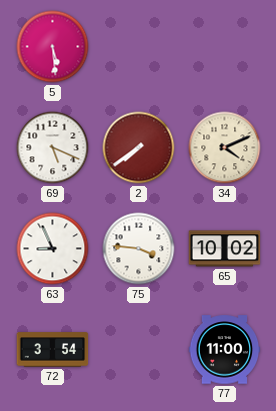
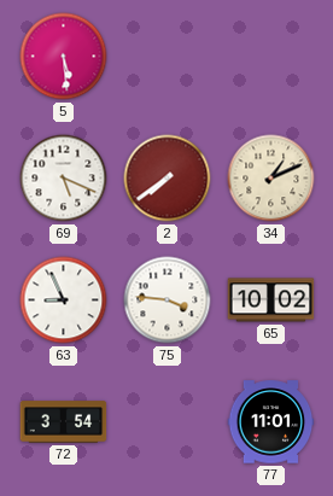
34: 4:11 -> 1:11
77: 11:00 -> 11:01
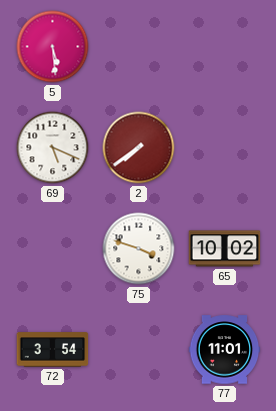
34: 1:11 -> none
63: 8:56 -> none
75: 3:46 -> 3:48
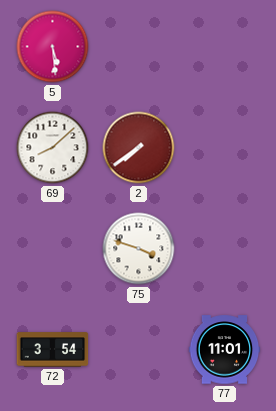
69: 5:19 -> 8:08
65: 10:02 -> none
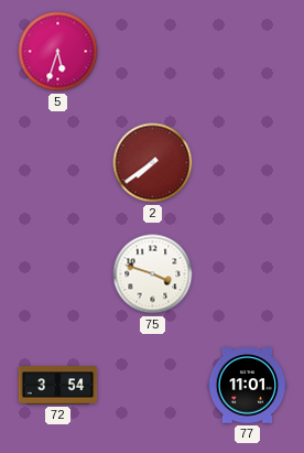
5: 5:29 -> 5:33
69: 8:08 -> none
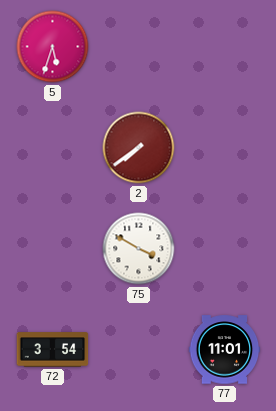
75: 3:48 -> 3:50
